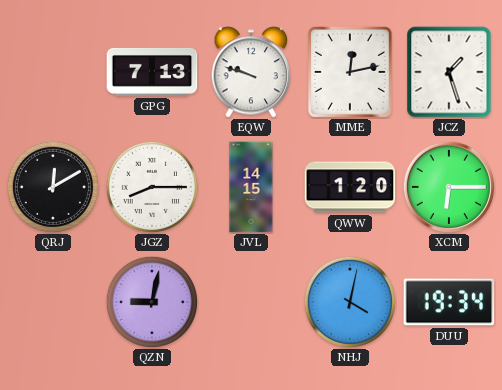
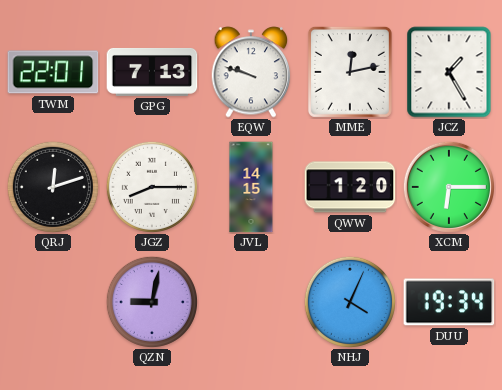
TWM: none -> 22:01
JCZ: 1:27 -> 1:25
QRJ: 12:10 -> 12:12
NHJ: 4:02 -> 4:04
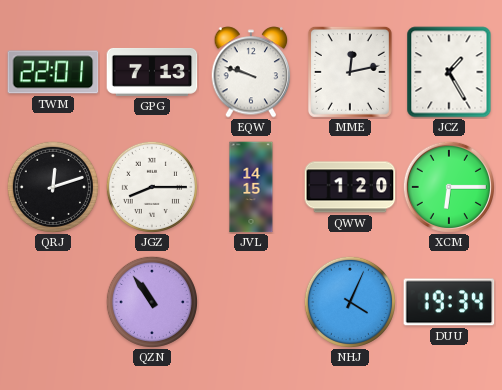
QZN: 9:02 -> 10:54
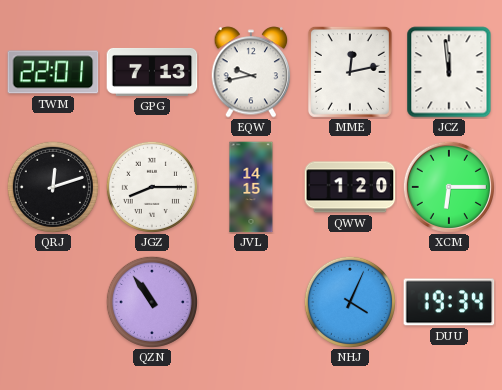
EQW: 9:48 -> 9:43
JCZ: 1:25 -> 11:59
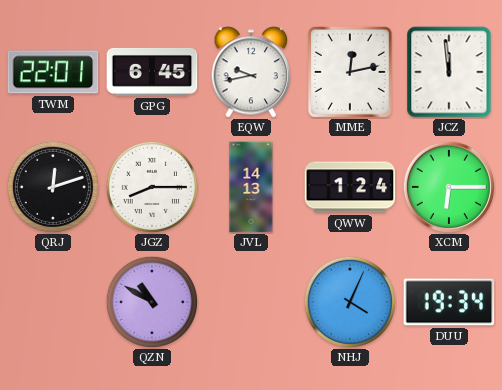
GPG: 7:13 -> 6:45
JVL: 14:15 -> 14:13
QWW: 1:20 -> 1:24
QZN: 10:54 -> 10:50
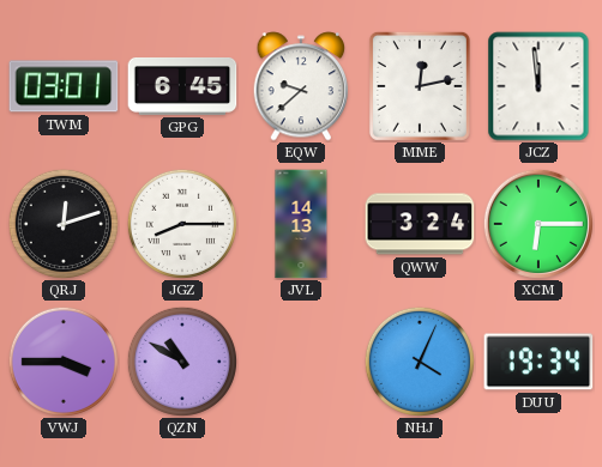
TWM: 22:01 -> 03:01
EQW: 9:43 -> 9:38
QWW: 1:24 -> 3:24
VWJ: none -> 3:45
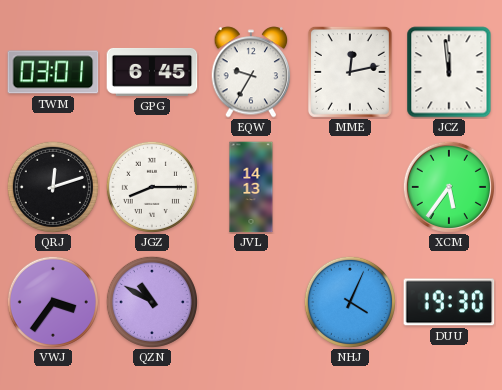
EQW: 9:38 -> 9:35
QWW: 3:24 -> none
XCM: 6:15 -> 5:36
VWJ: 3:45 -> 3:36
DUU: 19:34 -> 19:30
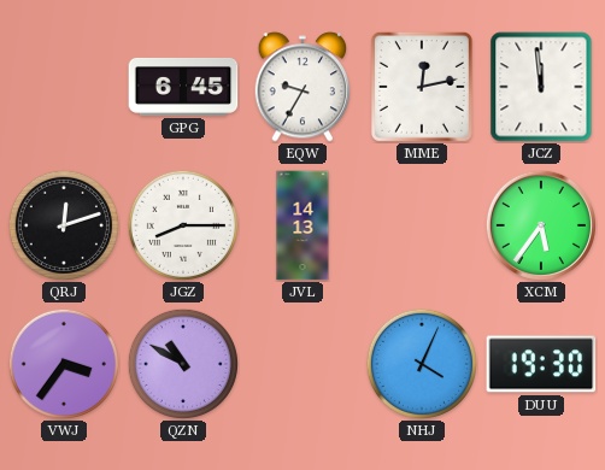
TWM: 03:01 -> none
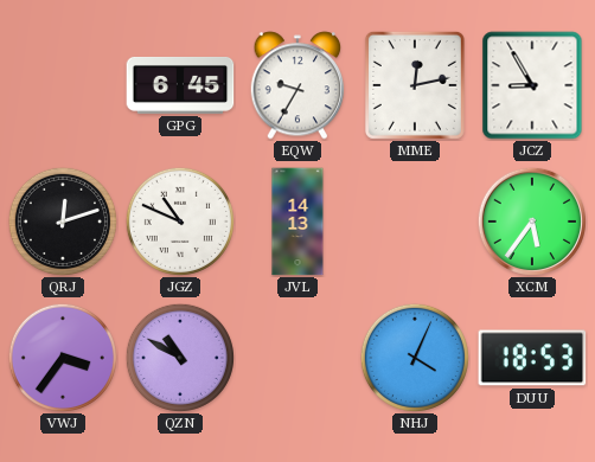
JCZ: 11:59 -> 8:55
JGZ: 8:15 -> 10:49
DUU: 19:30 -> 18:53
